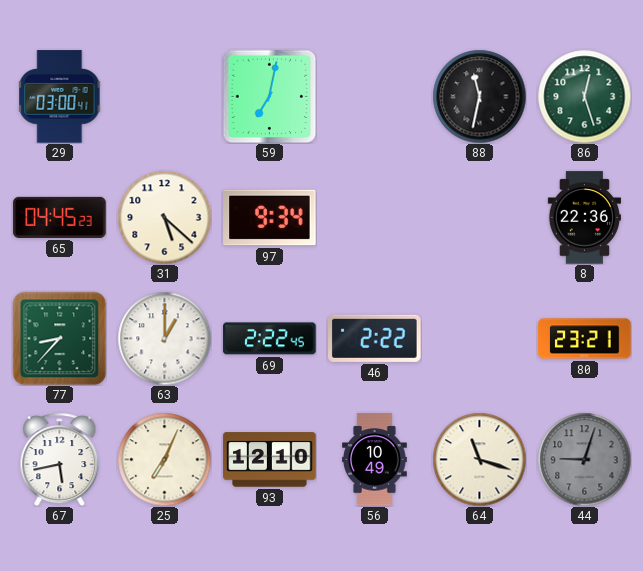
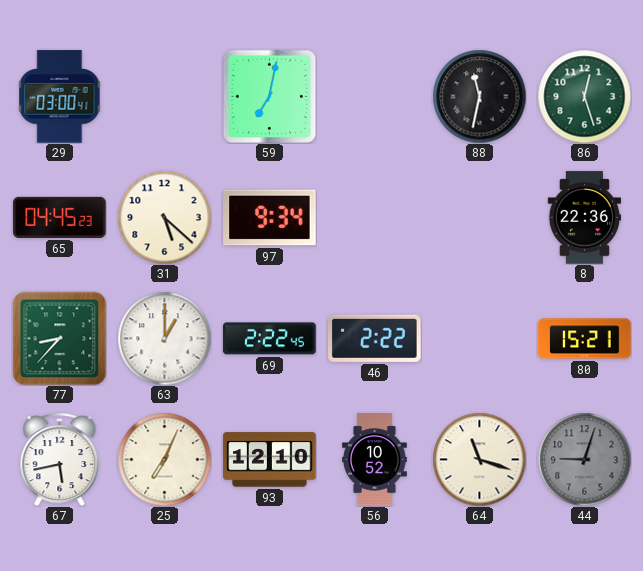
80: 23:21 -> 15:21
56: 10:49 -> 10:52
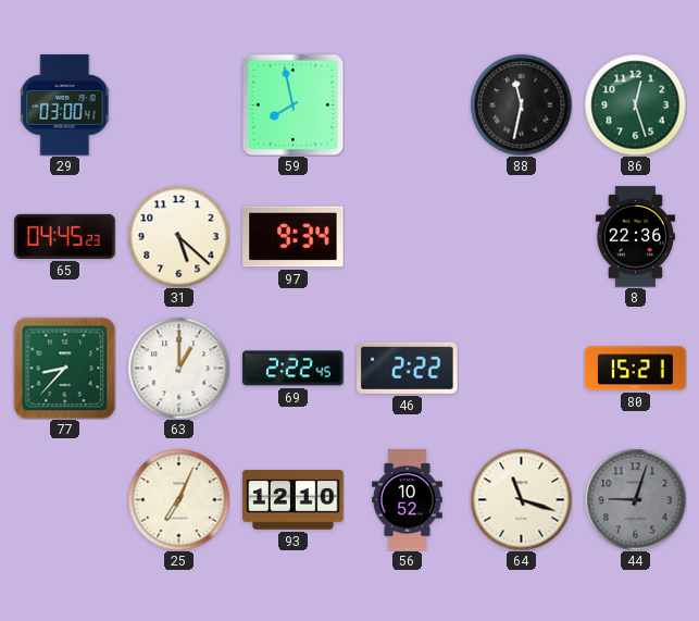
59: 7:02 -> 7:58
67: 5:43 -> none
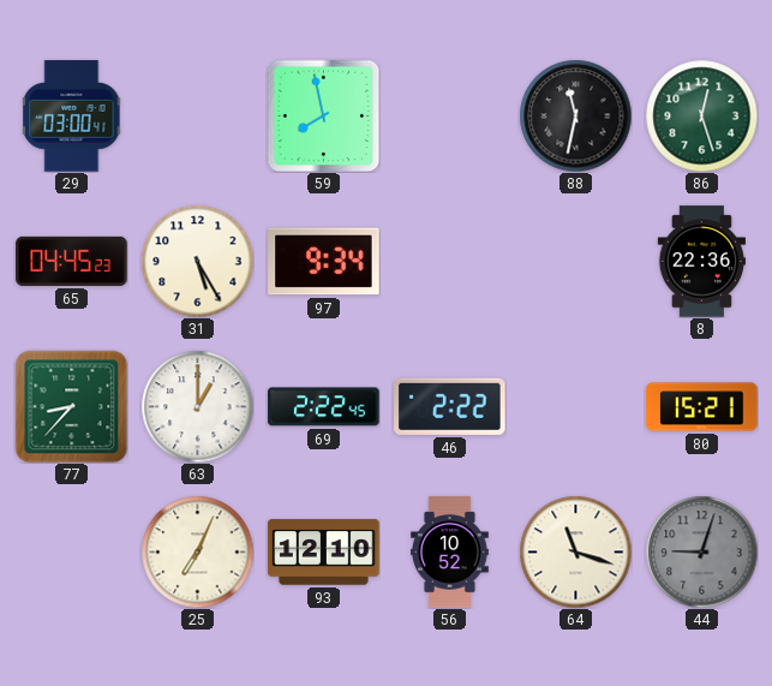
31: 5:22 -> 5:25
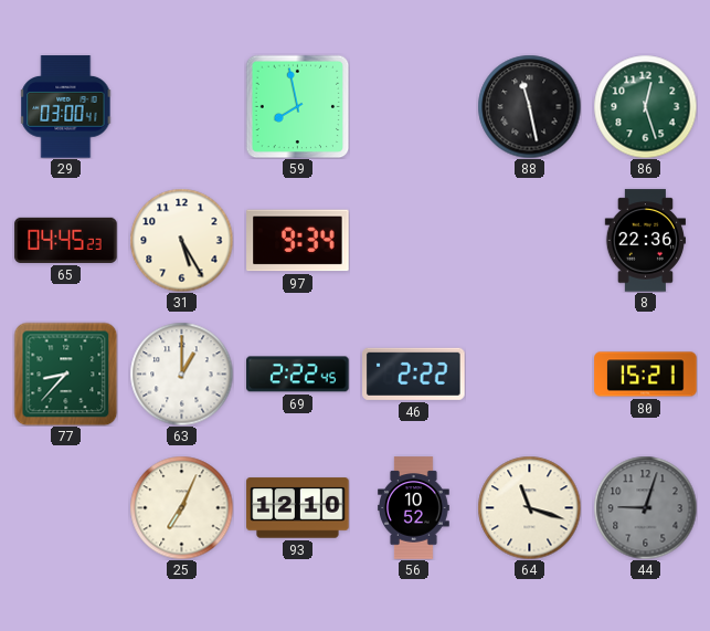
88: 11:32 -> 11:28
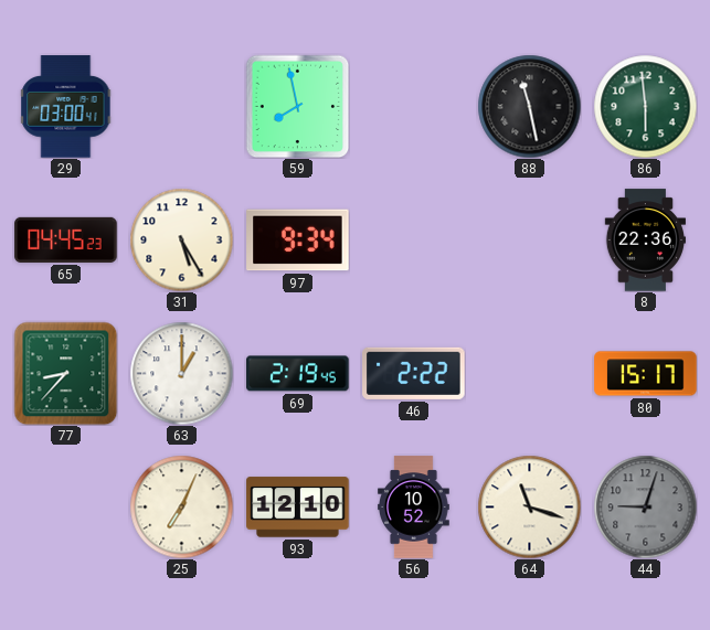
86: 12:27 -> 5:59
69: 2:22 -> 2:19
80: 15:21 -> 15:17
